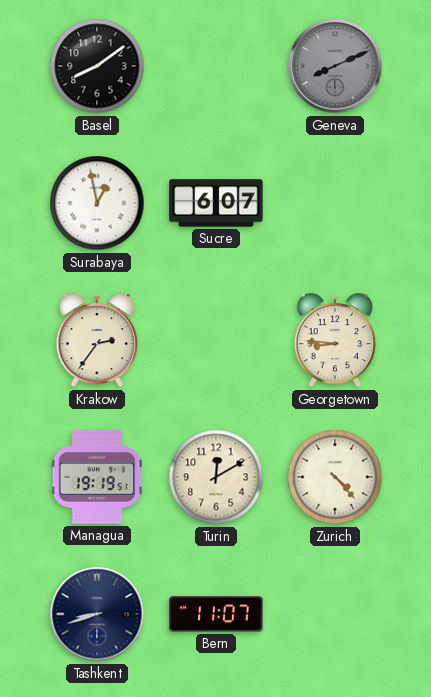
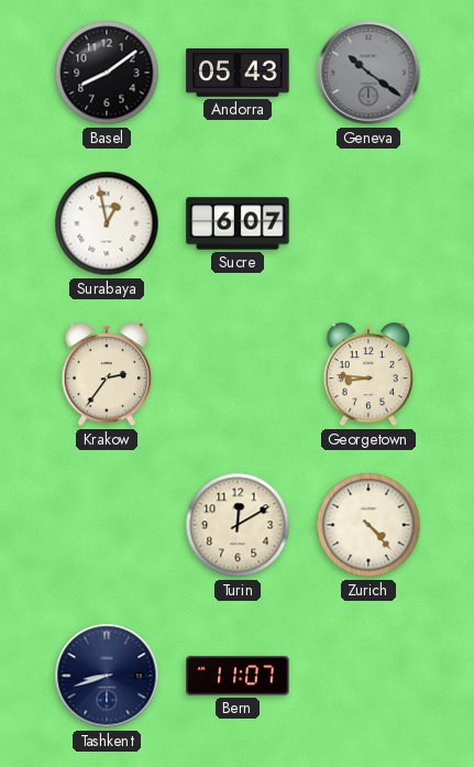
Andorra: none -> 05:43
Geneva: 8:11 -> 10:21
Managua: 19:19 -> none
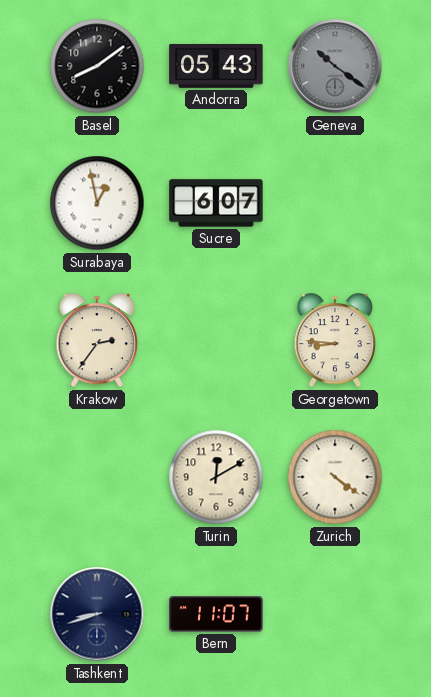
Zurich: 4:23 -> 4:21
